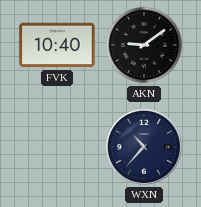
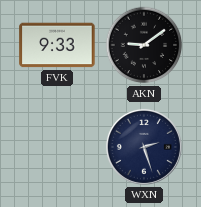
FVK: 10:40 -> 9:33
WXN: 10:37 -> 2:27
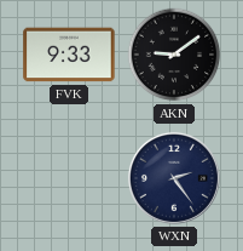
WXN: 2:27 -> 2:24
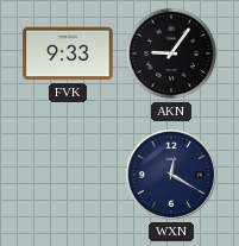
AKN: 9:09 -> 9:06
WXN: 2:24 -> 12:20
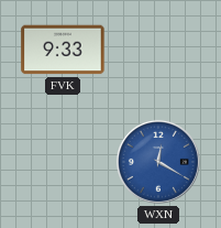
AKN: 9:06 -> none
WXN dial: navy -> blue
